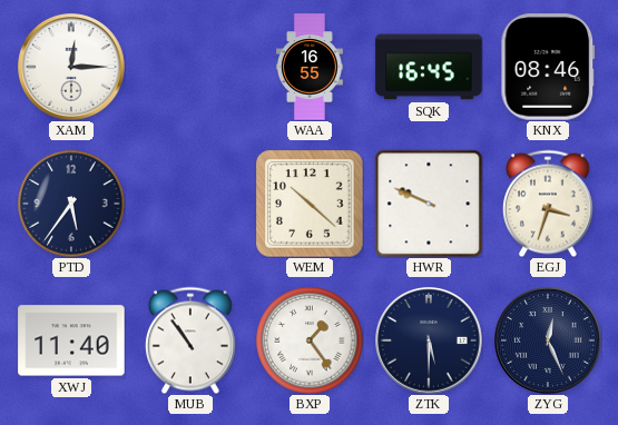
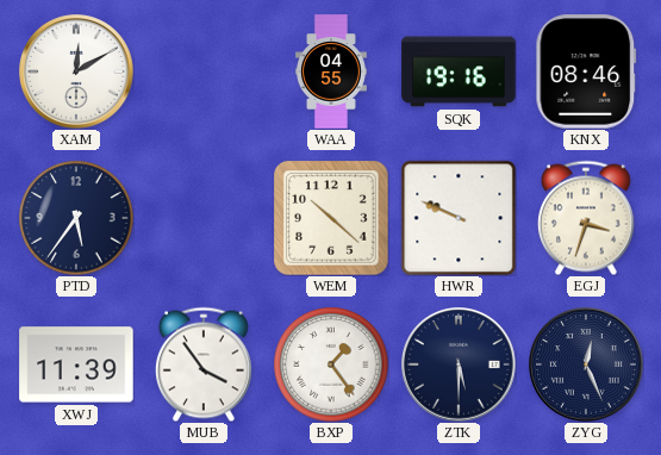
XAM: 12:15 -> 12:10
WAA: 16:55 -> 04:55
SQK: 16:45 -> 19:16
XWJ: 11:40 -> 11:39
MUB: 10:54 -> 3:54
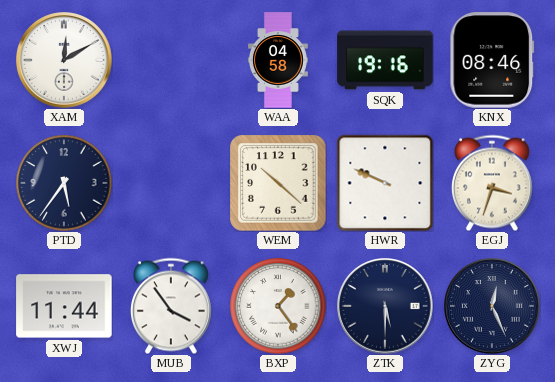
WAA: 04:55 -> 04:58
XWJ: 11:39 -> 11:44
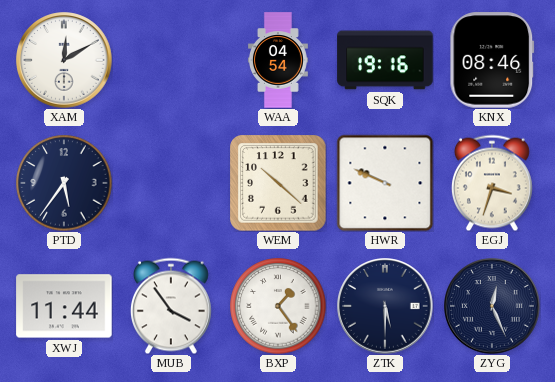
WAA: 04:58 -> 04:54
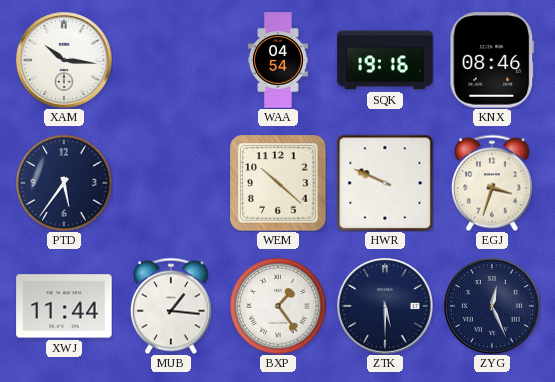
XAM: 12:10 -> 10:16
MUB: 3:54 -> 1:16
